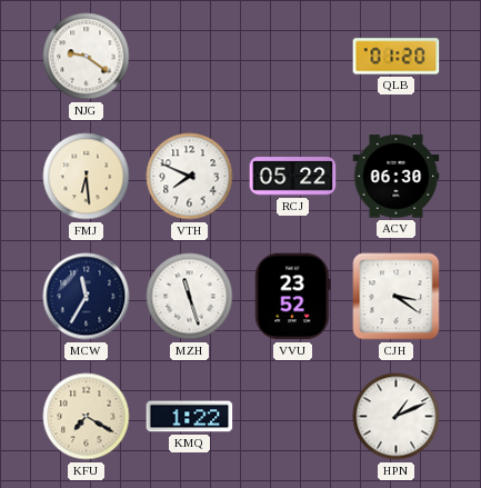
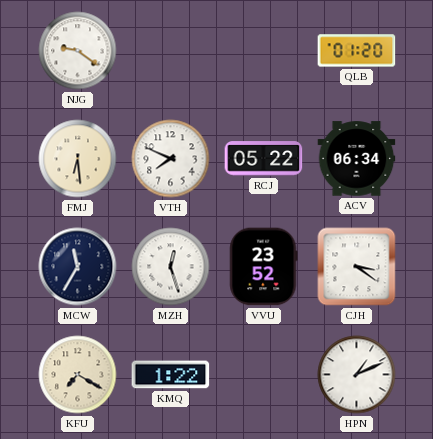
ACV: 06:30 -> 06:34
MZH: 11:27 -> 12:27
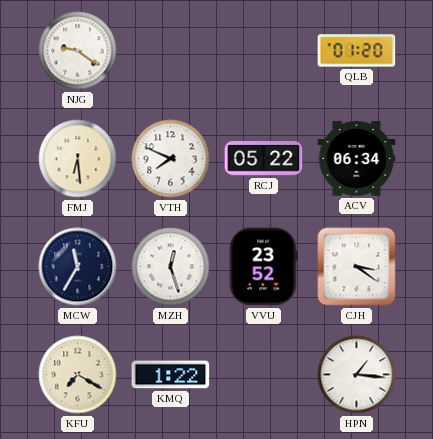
HPN: 1:11 -> 1:16
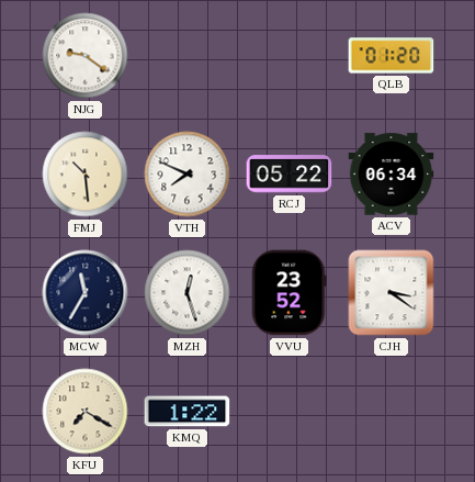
FMJ: 6:29 -> 10:29
HPN: 1:16 -> none
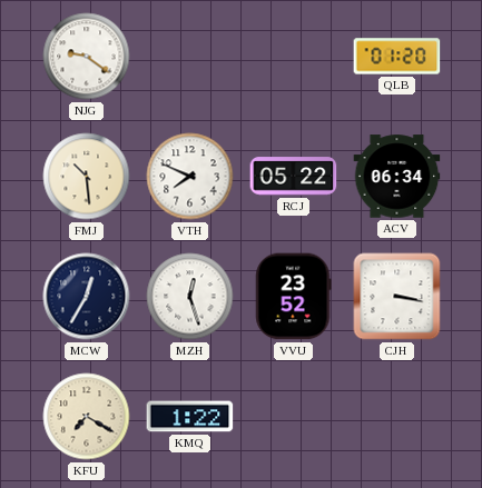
MCW: 11:35 -> 12:35
CJH: 3:21 -> 3:17
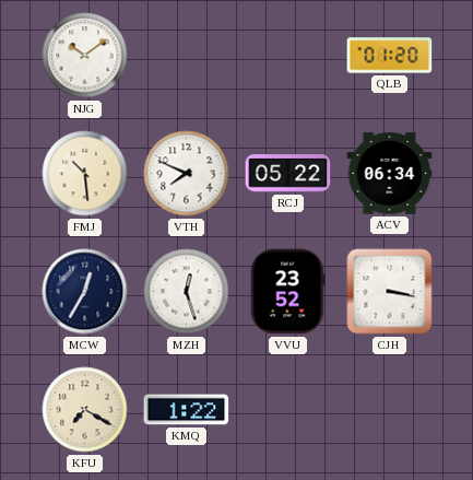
NJG: 9:21 -> 10:09
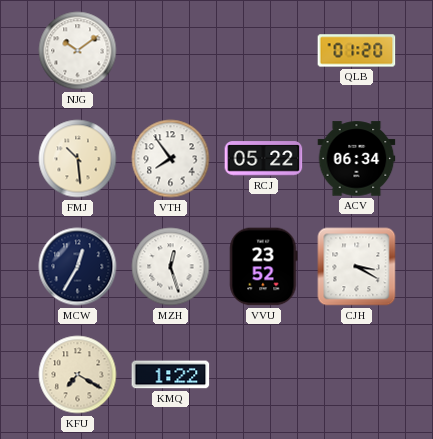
VTH: 7:49 -> 7:54
CJH: 3:17 -> 3:20
